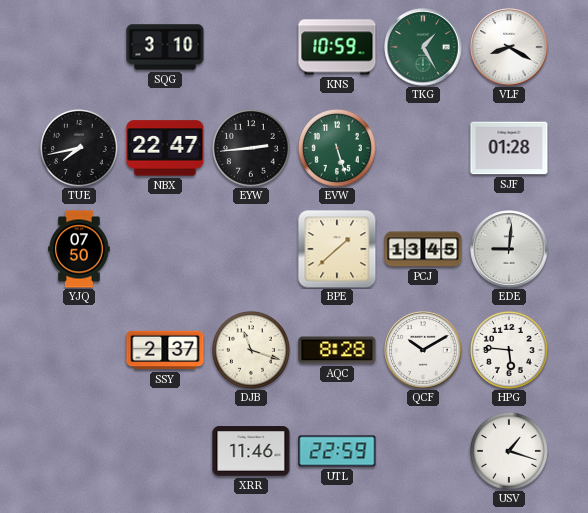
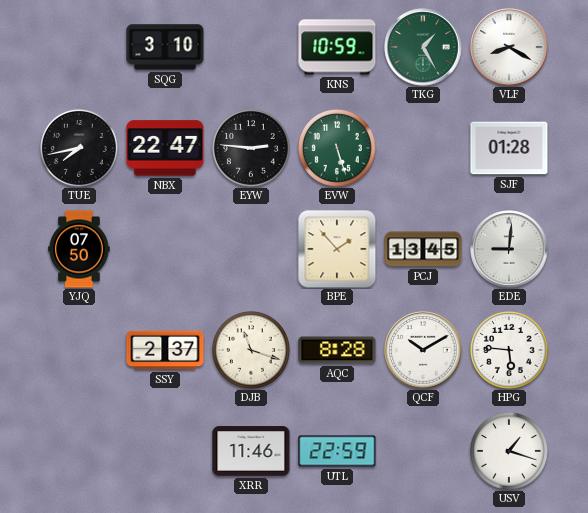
EYW: 2:44 -> 2:46
BPE: 1:38 -> 1:53
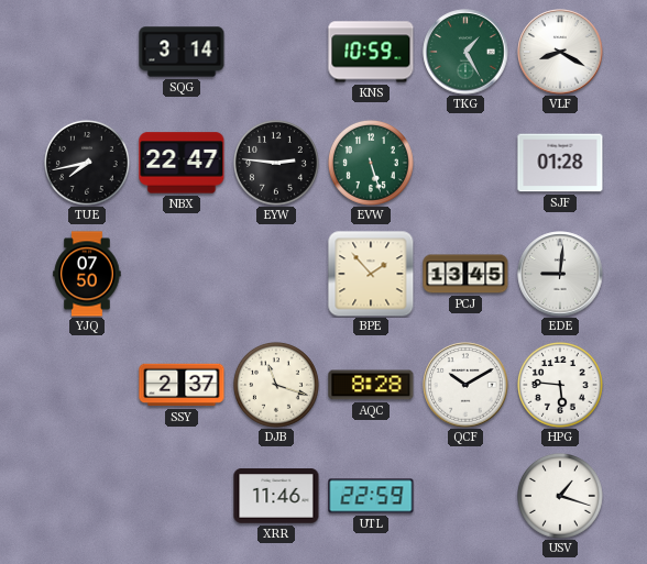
SQG: 3:10 -> 3:14
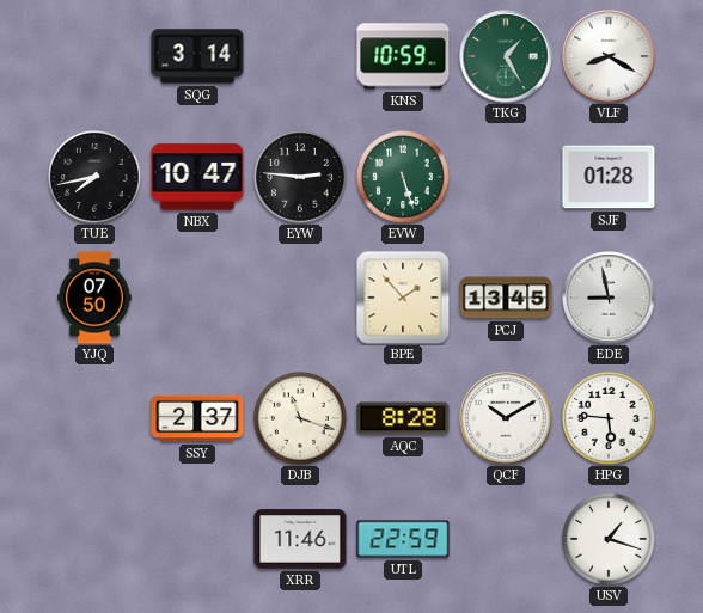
NBX: 22:47 -> 10:47
EDE: 9:01 -> 8:58
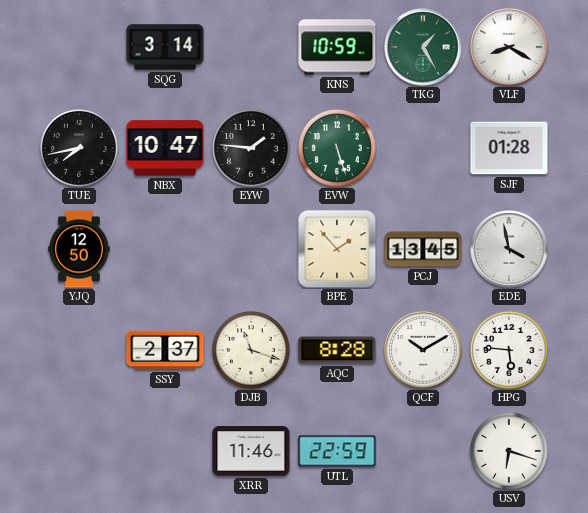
EYW: 2:46 -> 1:46
YJQ: 07:50 -> 12:50
EDE: 8:58 -> 3:58
USV: 1:18 -> 6:18
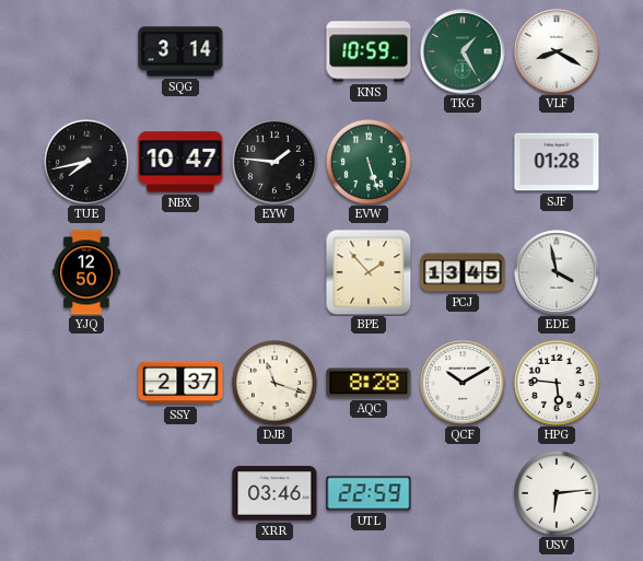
XRR: 11:46 -> 03:46
USV: 6:18 -> 6:14
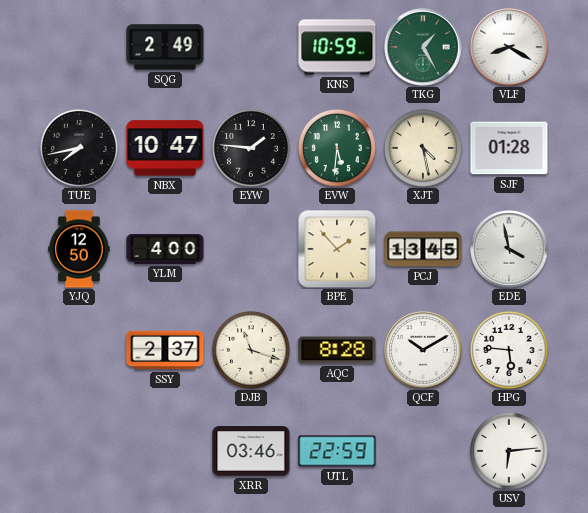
SQG: 3:14 -> 2:49
EVW: 5:27 -> 5:31
XJT: none -> 4:28
YLM: none -> 4:00
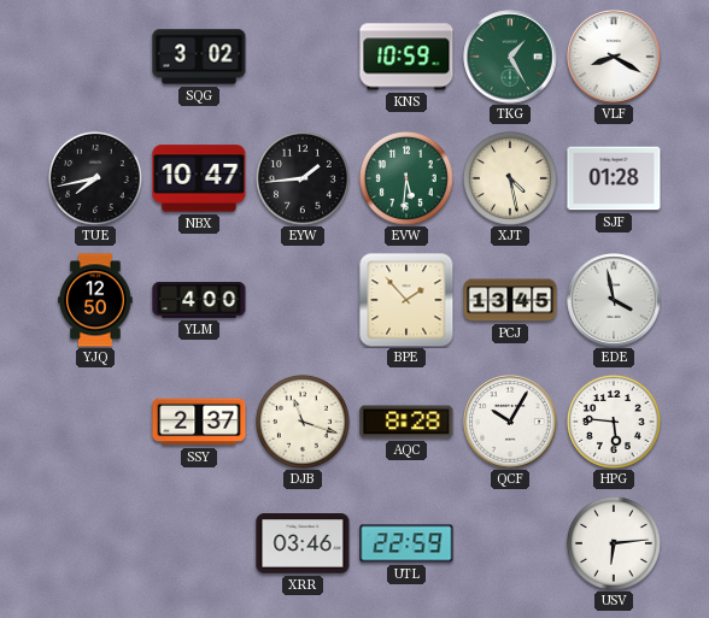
SQG: 2:49 -> 3:02
EYW: 1:46 -> 1:44
QCF: 10:10 -> 10:05
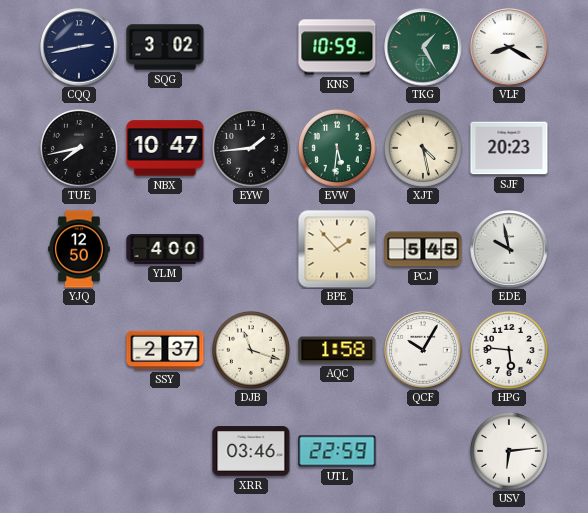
CQQ: none -> 2:43
SJF: 01:28 -> 20:23
PCJ: 13:45 -> 5:45
EDE: 3:58 -> 9:58
AQC: 8:28 -> 1:58
